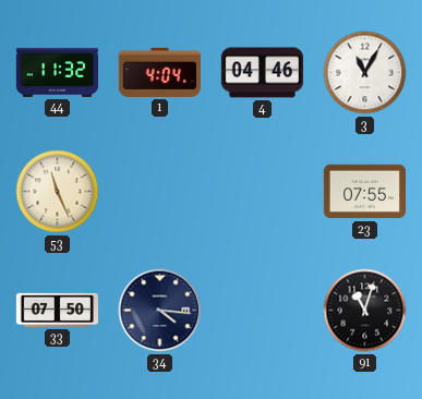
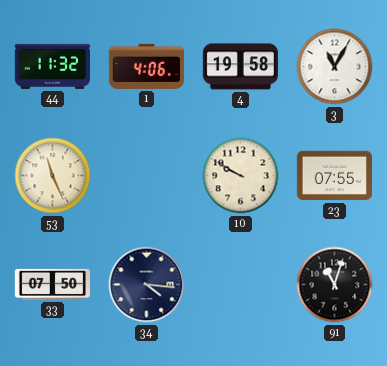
1: 4:04 -> 4:06
4: 04:46 -> 19:58
10: none -> 9:50
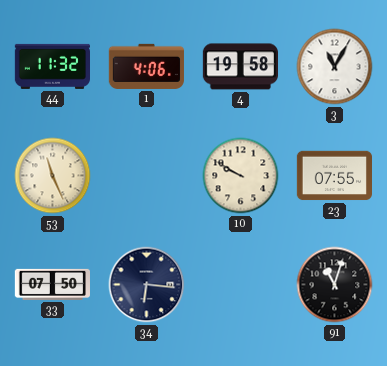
34: 4:16 -> 6:16
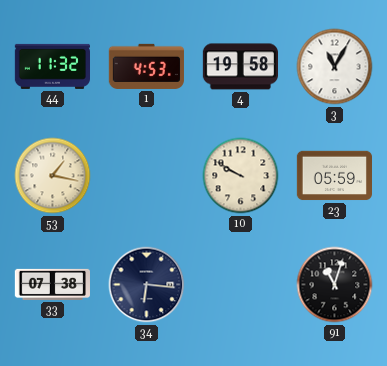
1: 4:06 -> 4:53
53: 11:26 -> 1:17
23: 07:55 -> 05:59
33: 07:50 -> 07:38
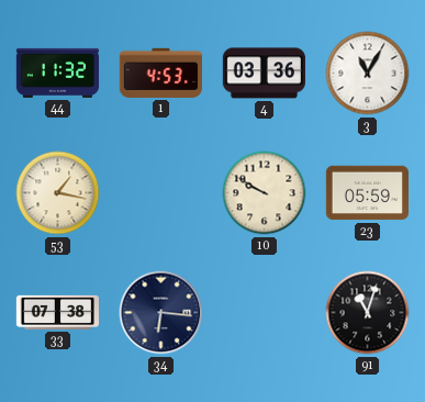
4: 19:58 -> 03:36
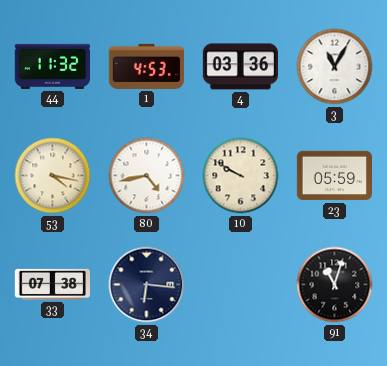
53: 1:17 -> 4:17
80: none -> 4:43
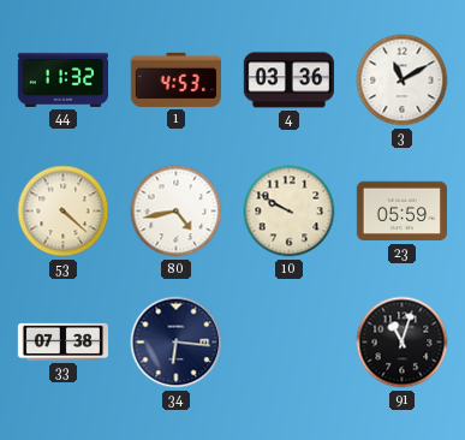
3: 11:05 -> 11:10
53: 4:17 -> 4:22
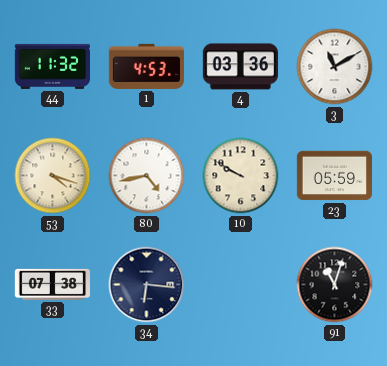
53: 4:22 -> 4:18
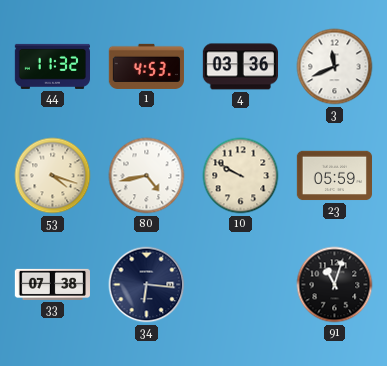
3: 11:10 -> 11:41
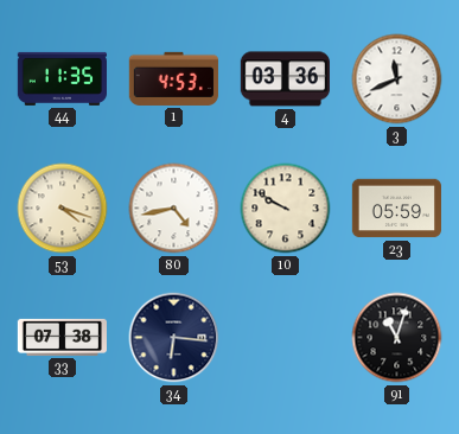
44: 11:32 -> 11:35
